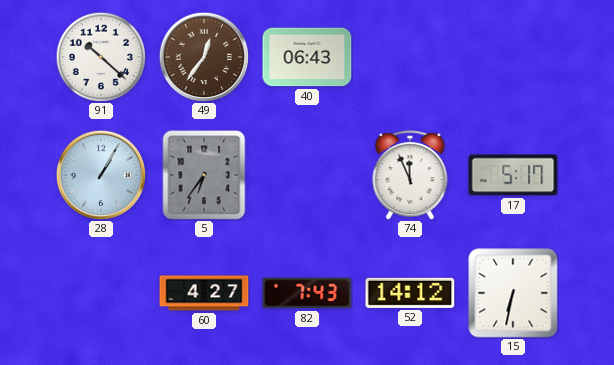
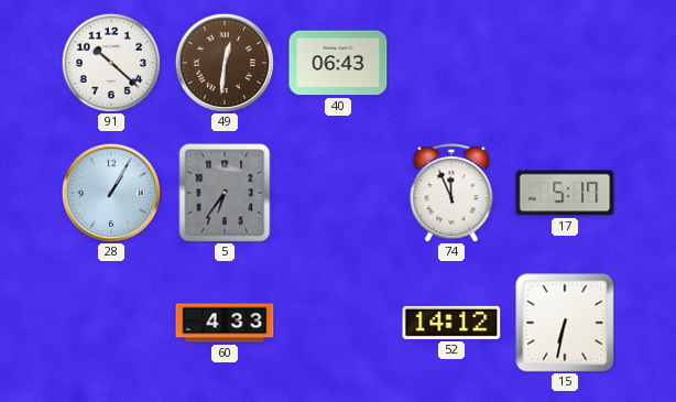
49: 12:36 -> 12:31
60: 4:27 -> 4:33
82: 7:43 -> none
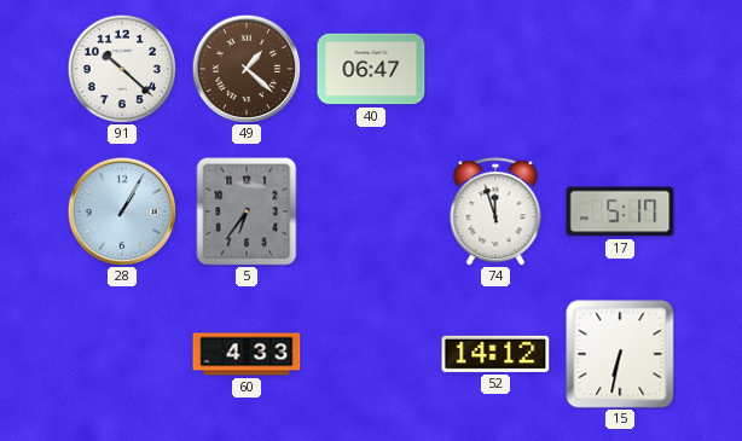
49: 12:31 -> 1:22
40: 06:43 -> 06:47
74: 11:56 -> 11:57
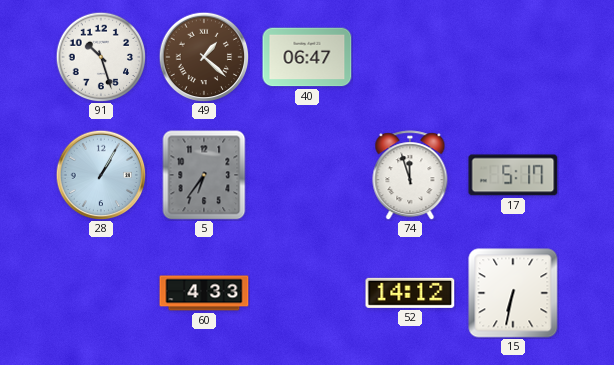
91: 10:22 -> 10:27
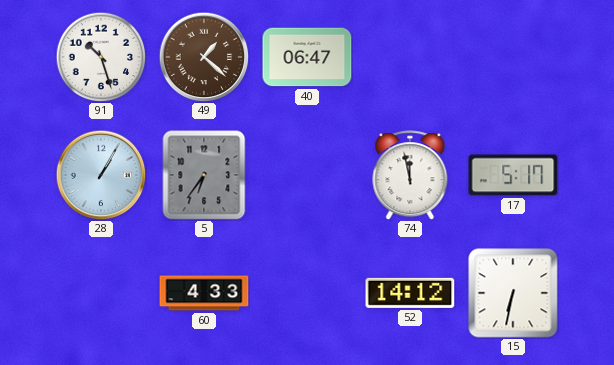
74: 11:57 -> 11:58
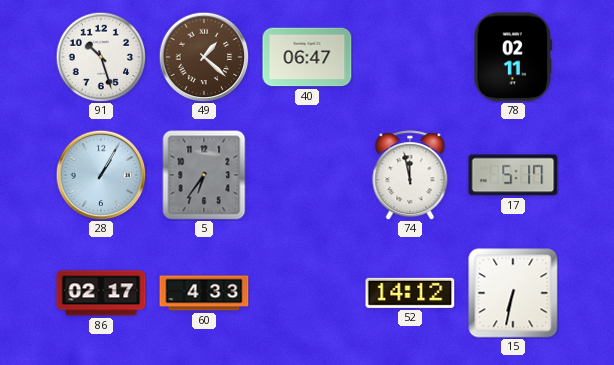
78: none -> 02:11
86: none -> 02:17
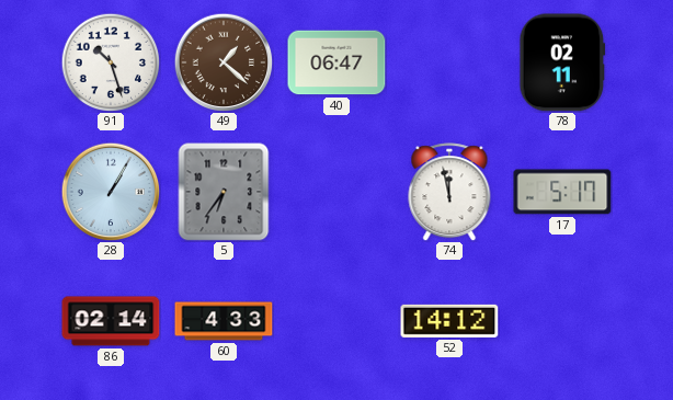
86: 02:17 -> 02:14
15: 6:32 -> none
